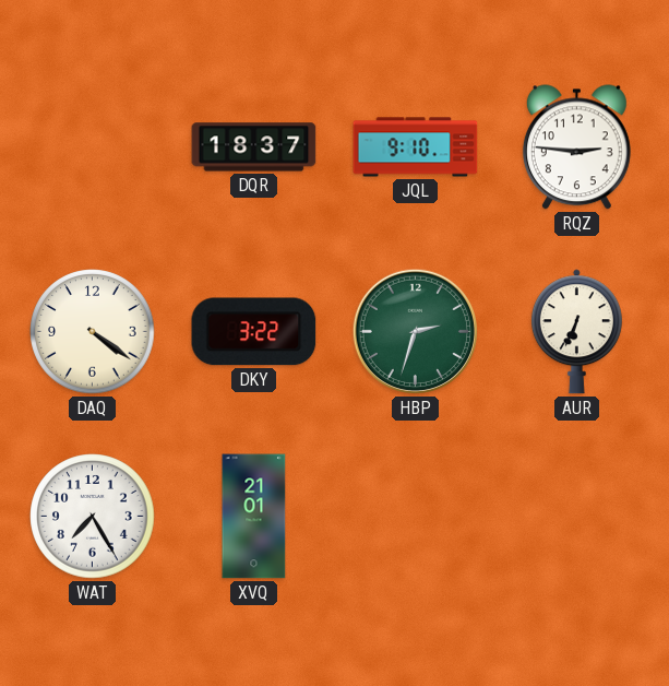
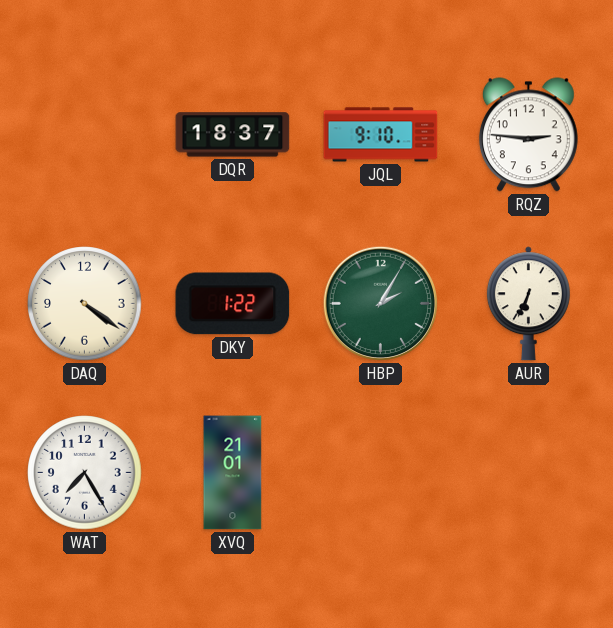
DKY: 3:22 -> 1:22
HBP: 2:33 -> 2:05
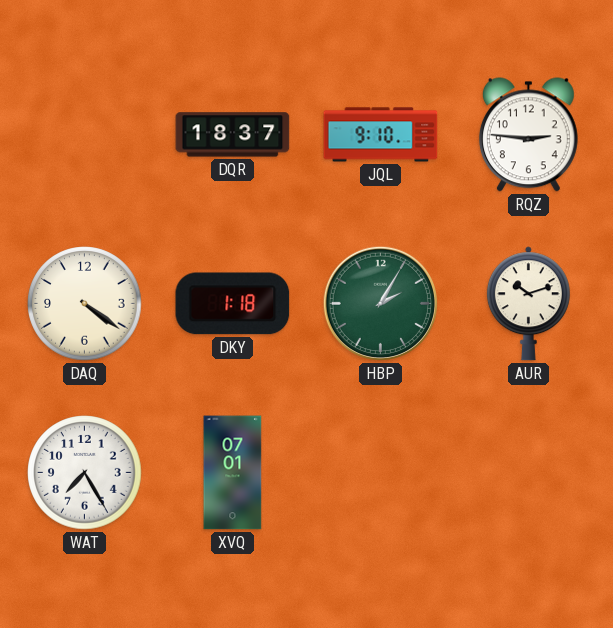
DKY: 1:22 -> 1:18
AUR: 6:34 -> 10:12
XVQ: 21:01 -> 07:01
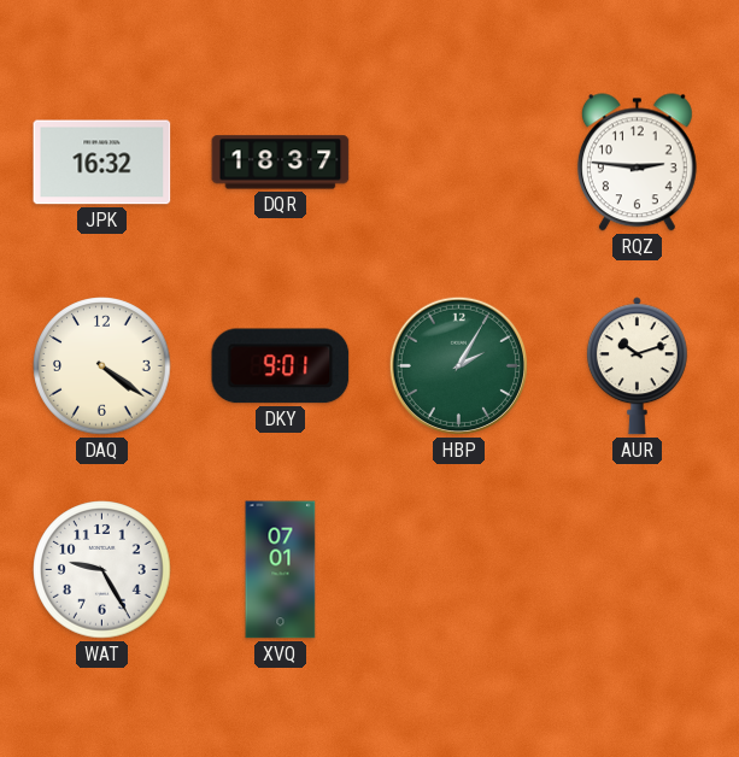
JPK: none -> 16:32
JQL: 9:10 -> none
DKY: 1:18 -> 9:01
WAT: 7:25 -> 9:25
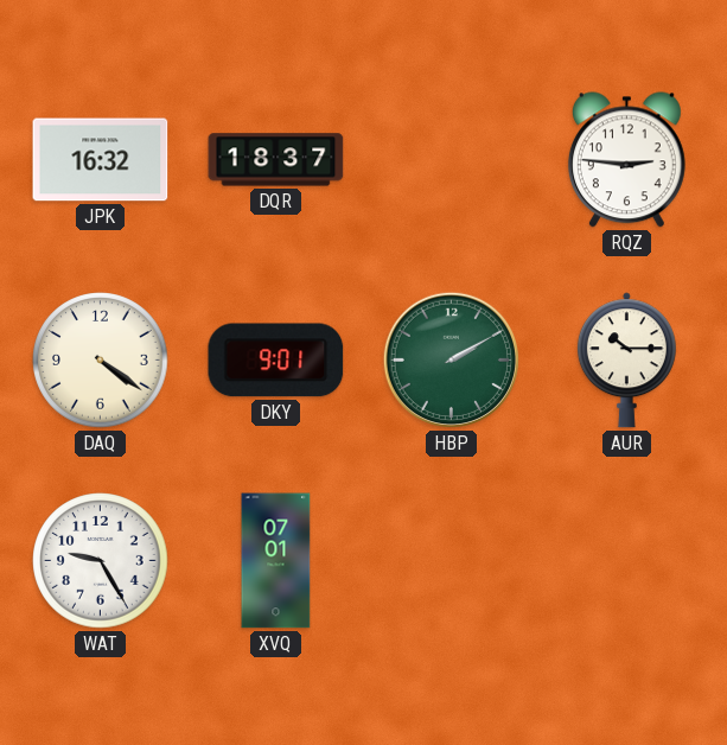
HBP: 2:05 -> 2:10
AUR: 10:12 -> 10:15
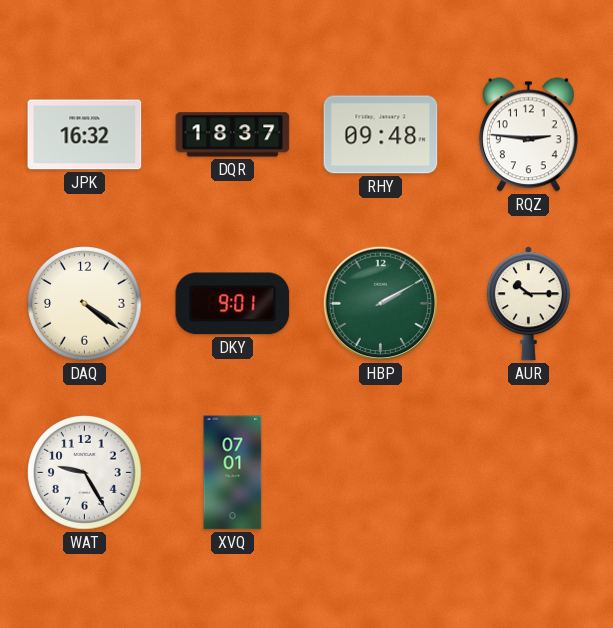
RHY: none -> 09:48
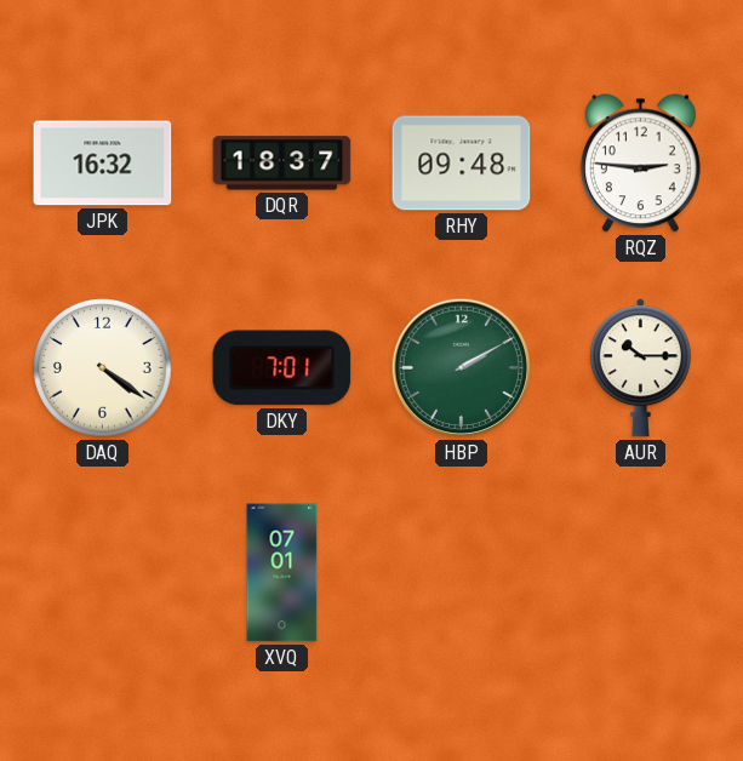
DKY: 9:01 -> 7:01
WAT: 9:25 -> none
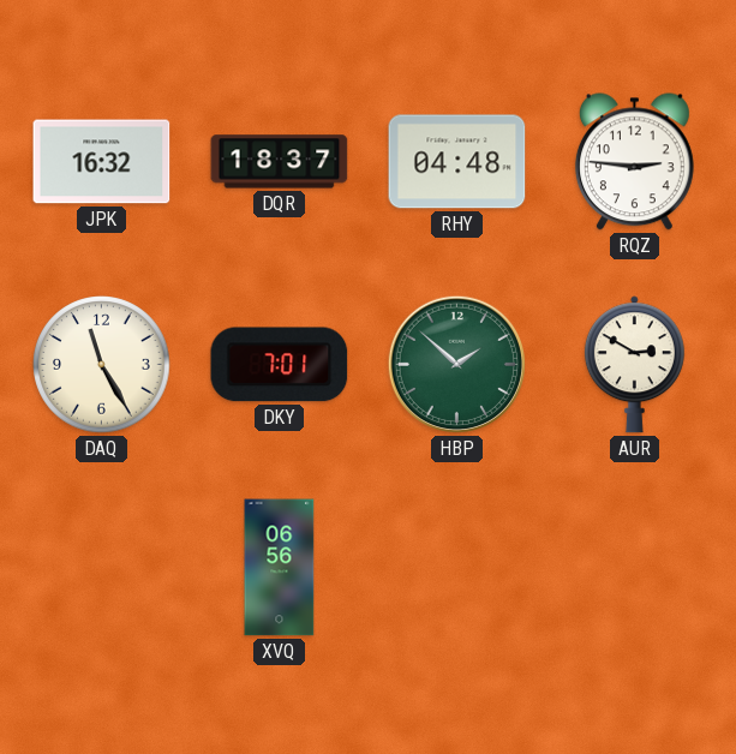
RHY: 09:48 -> 04:48
DAQ: 4:21 -> 11:25
HBP: 2:10 -> 1:52
AUR: 10:15 -> 2:50
XVQ: 07:01 -> 06:56
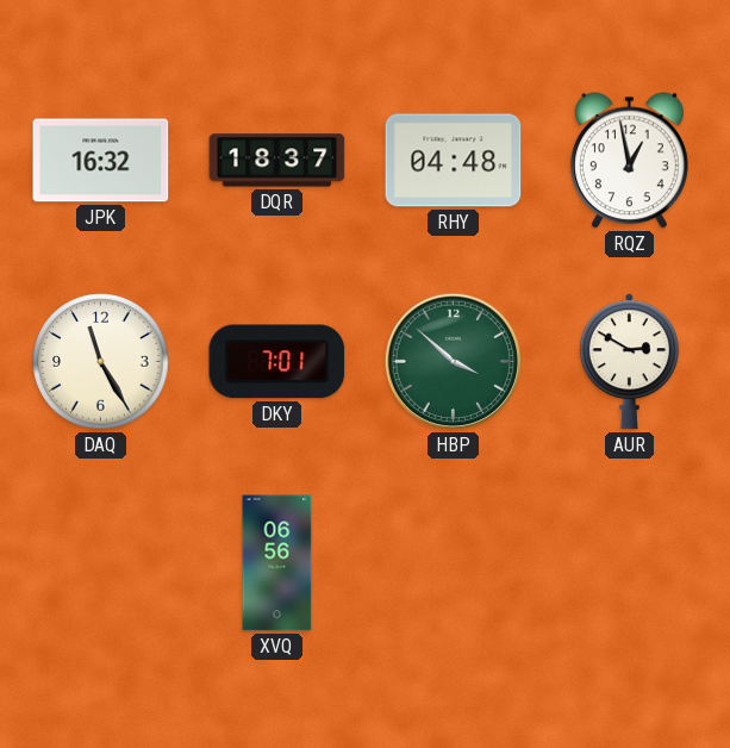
RQZ: 2:46 -> 12:58
HBP: 1:52 -> 3:52
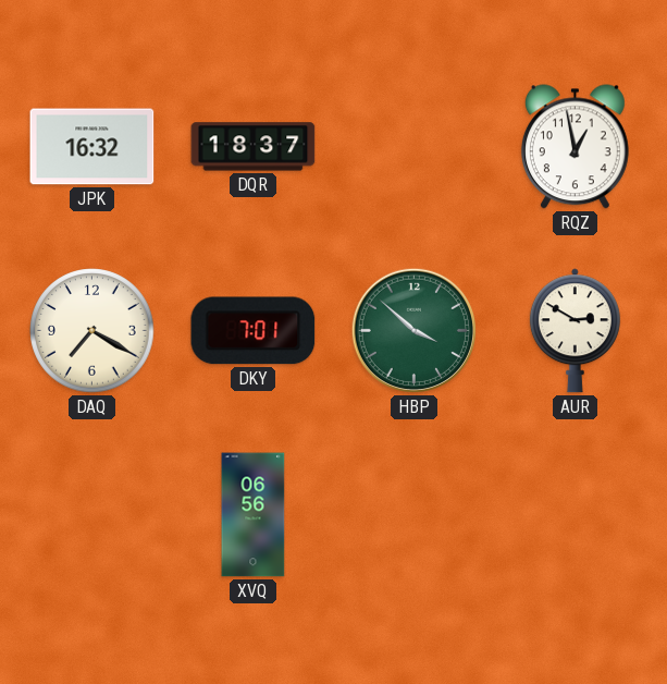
RHY: 04:48 -> none
DAQ: 11:25 -> 7:20
